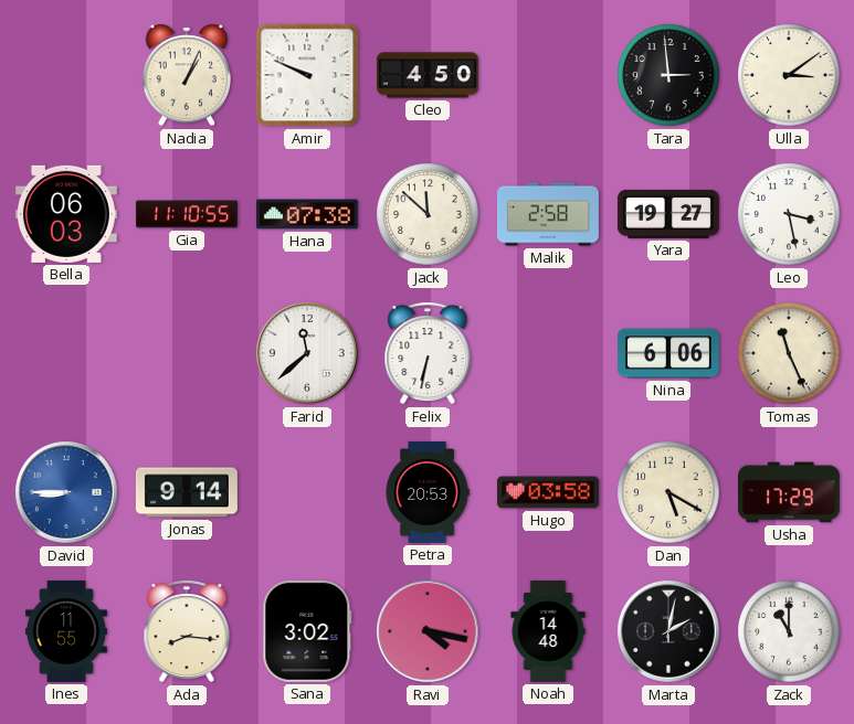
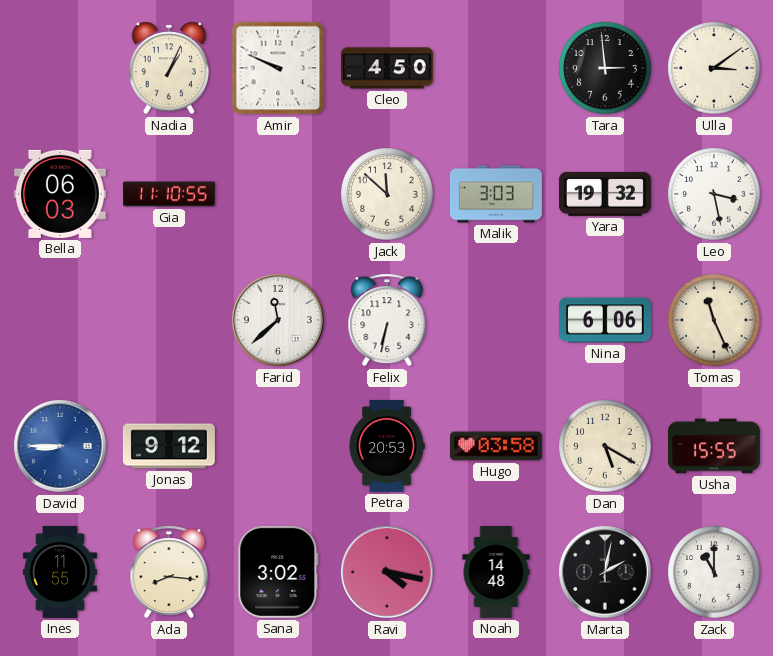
Hana: 07:38 -> none
Malik: 2:58 -> 3:03
Yara: 19:27 -> 19:32
Jonas: 9:14 -> 9:12
Usha: 17:29 -> 15:55
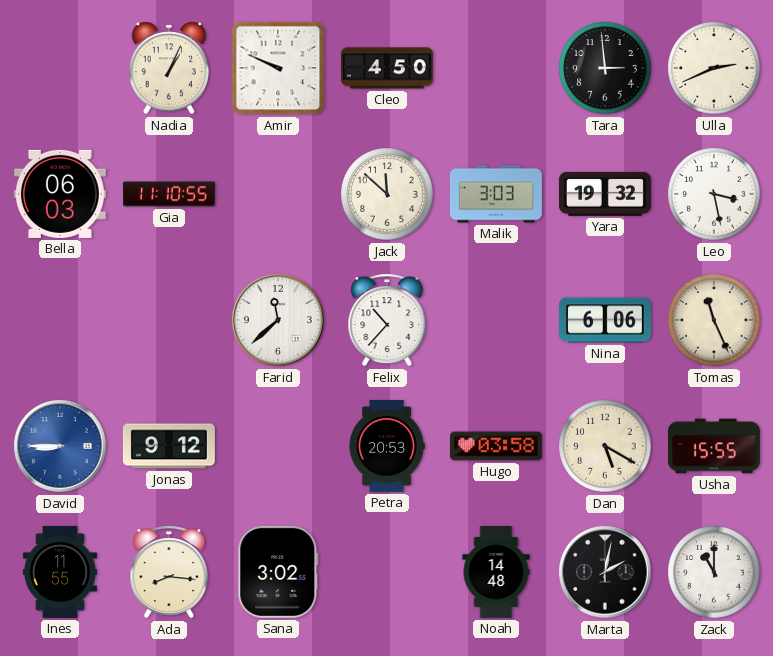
Ulla: 3:09 -> 2:41
Felix: 6:32 -> 10:37
Ravi: 4:17 -> none
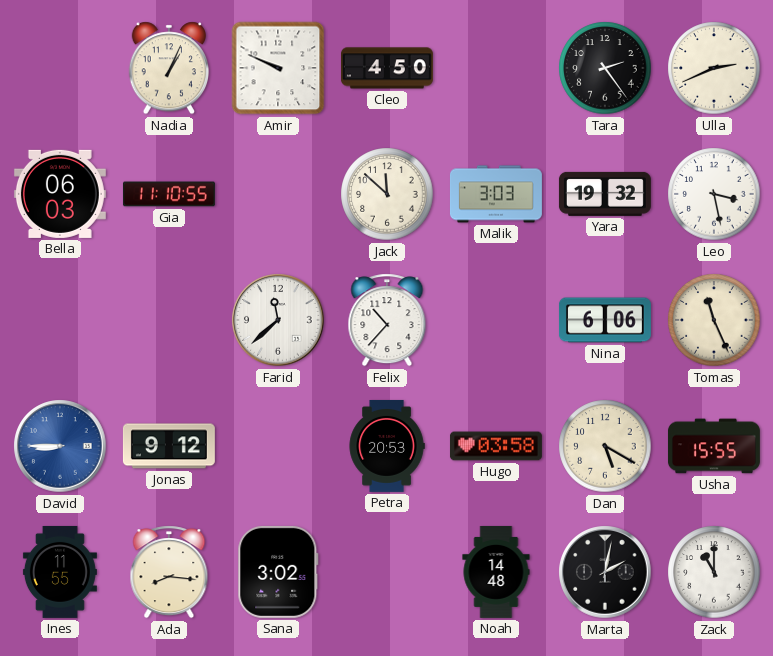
Tara: 2:59 -> 2:24
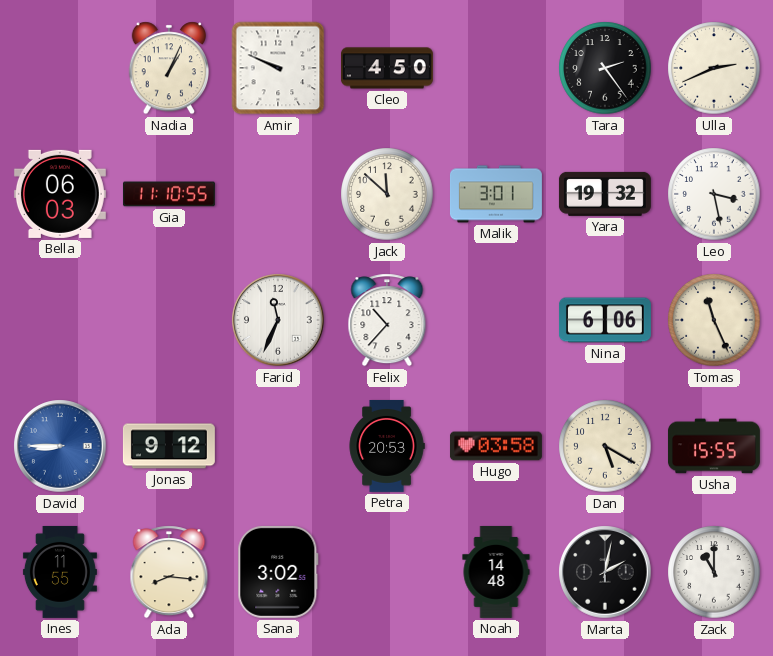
Malik: 3:03 -> 3:01
Farid: 11:38 -> 11:34
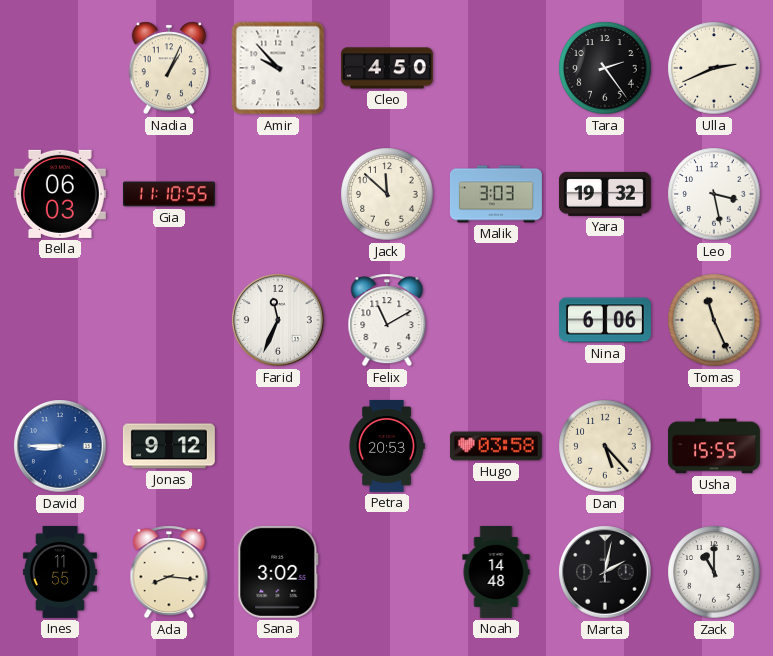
Amir: 9:49 -> 9:53
Malik: 3:01 -> 3:03
Felix: 10:37 -> 11:10
Dan: 5:20 -> 5:23
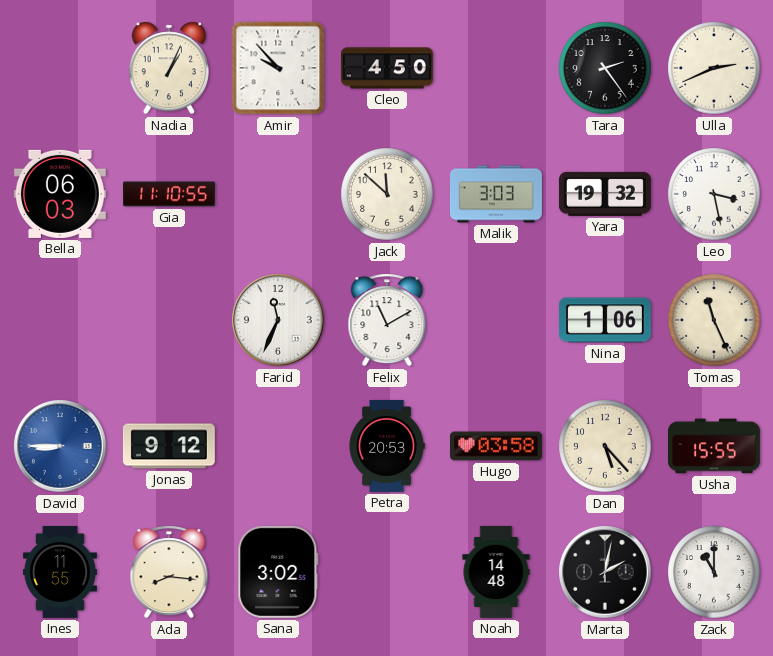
Nina: 6:06 -> 1:06
